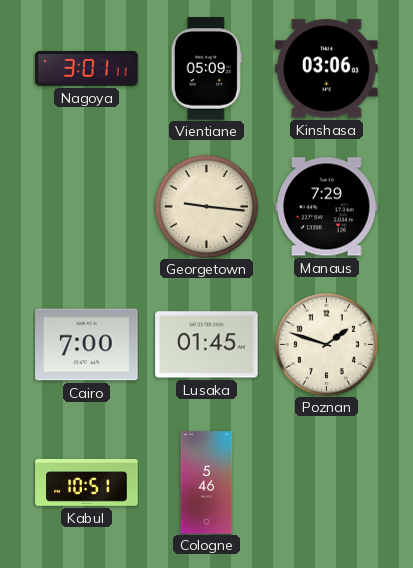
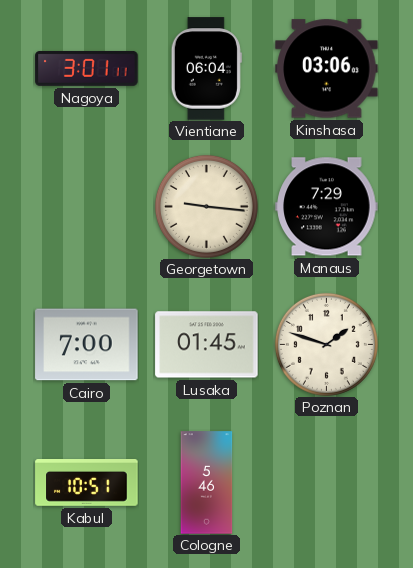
Vientiane: 05:09 -> 06:04
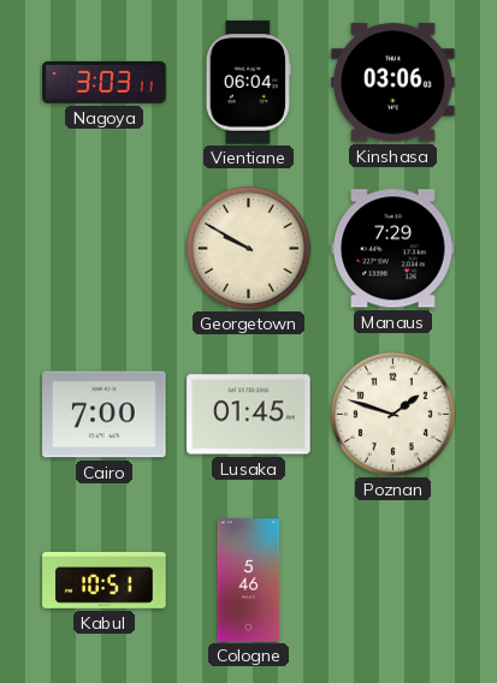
Nagoya: 3:01 -> 3:03
Georgetown: 9:16 -> 9:50
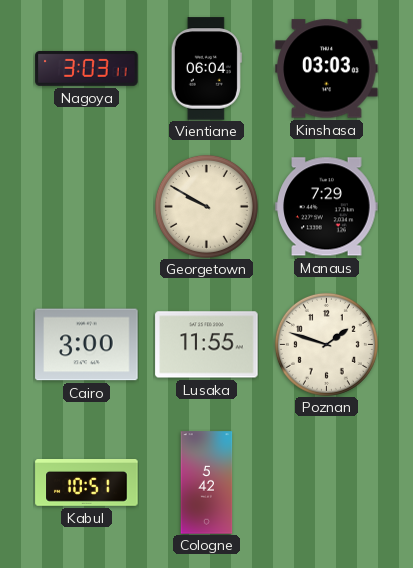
Kinshasa: 03:06 -> 03:03
Cairo: 7:00 -> 3:00
Lusaka: 01:45 -> 11:55
Cologne: 5:46 -> 5:42
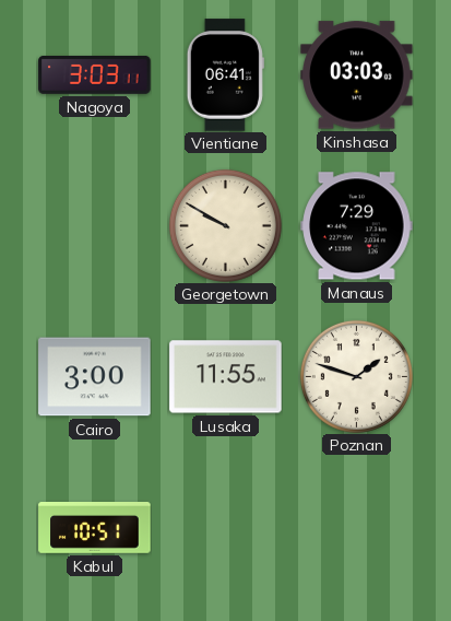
Vientiane: 06:04 -> 06:41
Cologne: 5:42 -> none
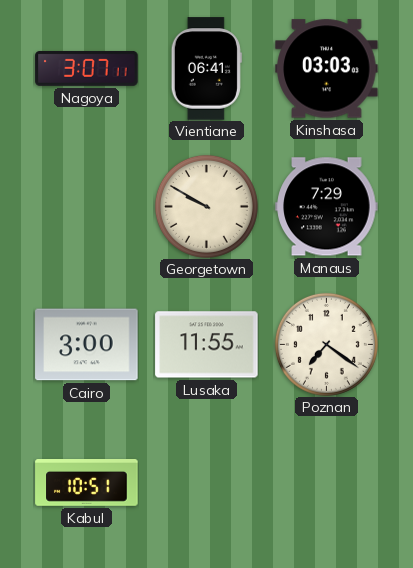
Nagoya: 3:03 -> 3:07
Poznan: 1:48 -> 7:21
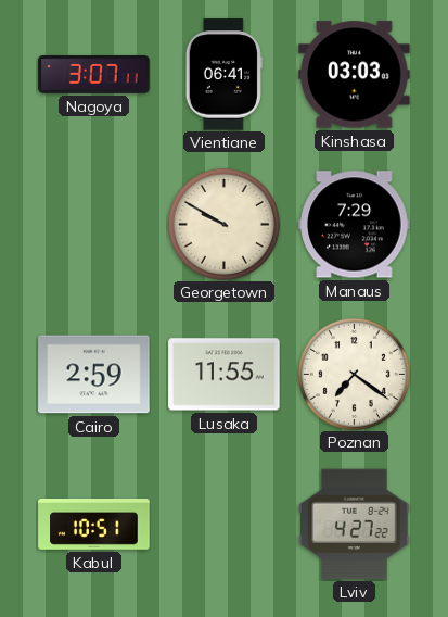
Cairo: 3:00 -> 2:59
Lviv: none -> 4:27
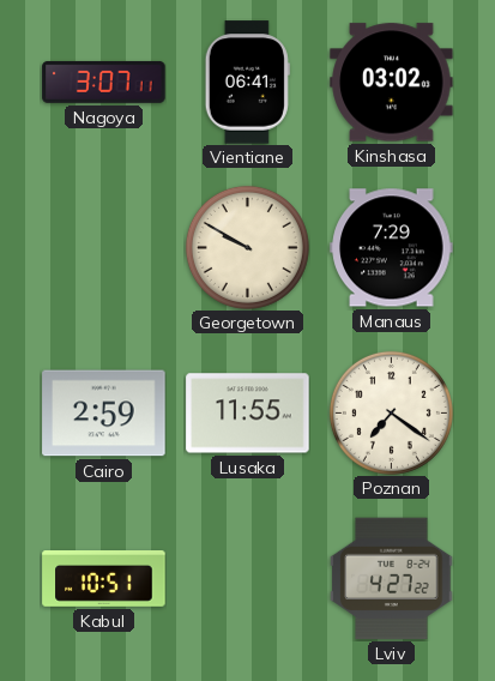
Kinshasa: 03:03 -> 03:02
